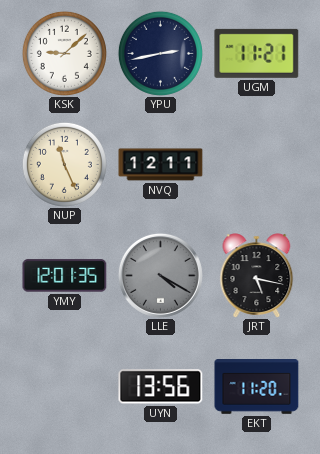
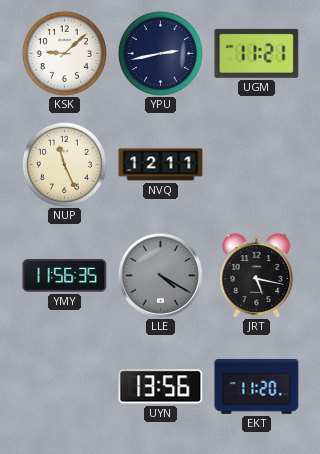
YMY: 12:01 -> 11:56
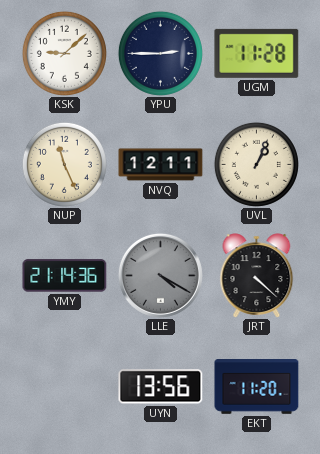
YPU: 2:43 -> 2:45
UGM: 11:21 -> 11:28
UVL: none -> 1:04
YMY: 11:56 -> 21:14
JRT: 5:17 -> 4:22
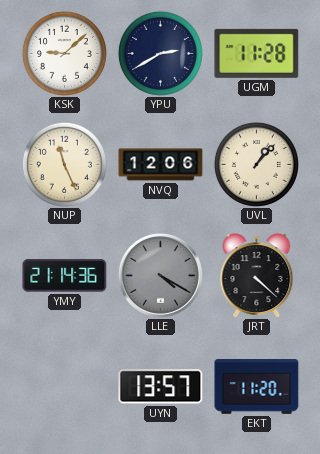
YPU: 2:45 -> 2:40
NVQ: 12:11 -> 12:06
UVL: 1:04 -> 1:07
UYN: 13:56 -> 13:57
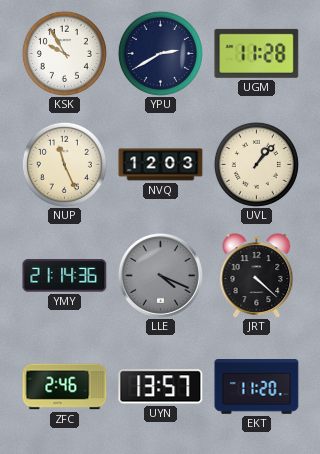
KSK: 9:08 -> 9:55
NVQ: 12:06 -> 12:03
LLE: 4:20 -> 4:19
ZFC: none -> 2:46
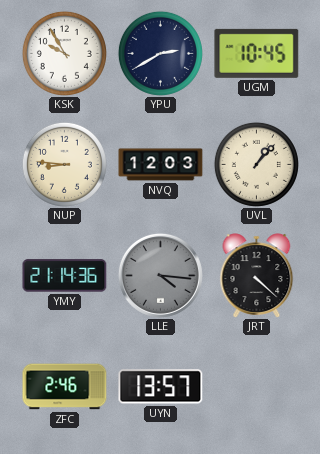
UGM: 11:28 -> 10:45
NUP: 11:26 -> 8:46
LLE: 4:19 -> 4:16
EKT: 11:20 -> none
